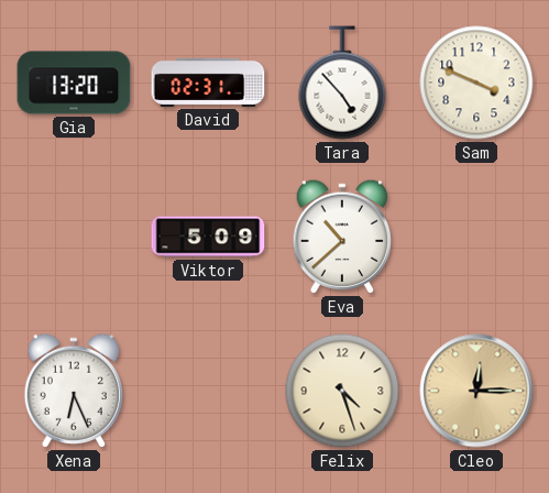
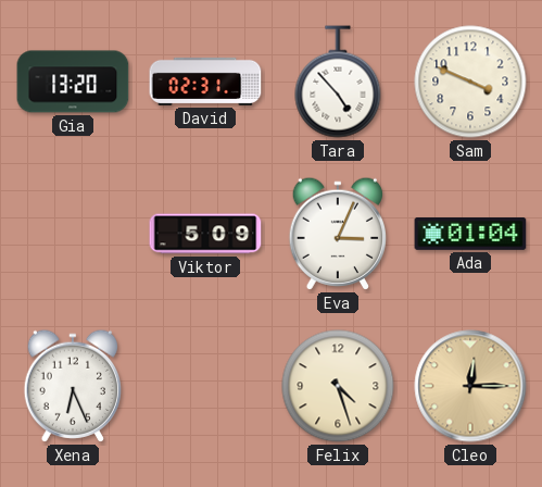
Eva: 10:38 -> 3:04
Ada: none -> 01:04
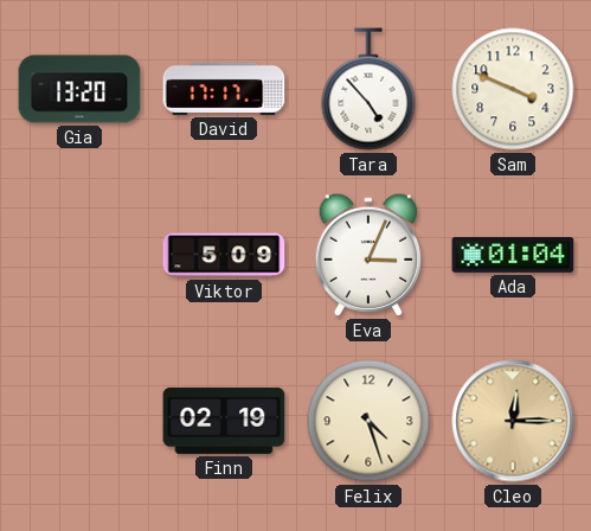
David: 02:31 -> 17:17
Xena: 6:26 -> none
Finn: none -> 02:19
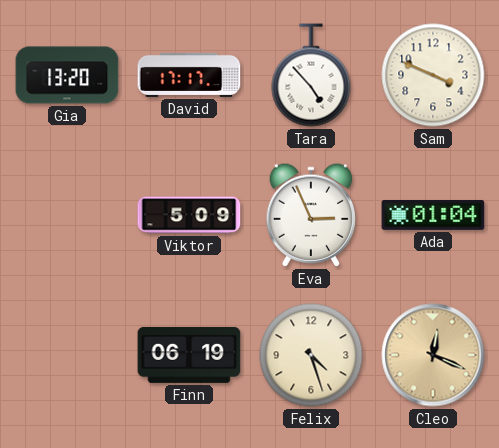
Eva: 3:04 -> 2:56
Finn: 02:19 -> 06:19
Cleo: 12:15 -> 12:19
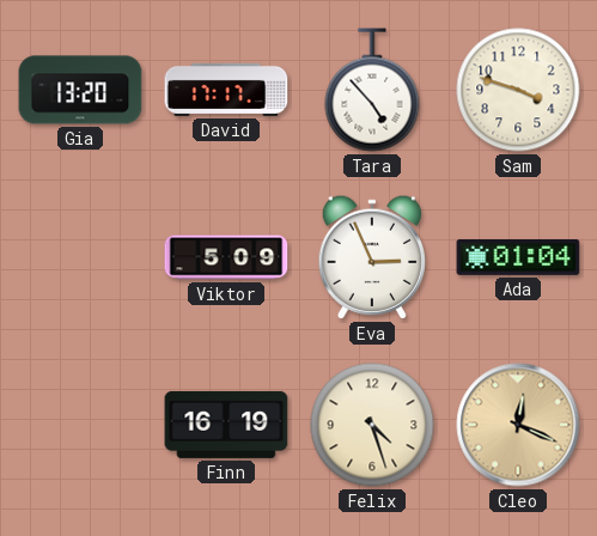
Sam: 3:49 -> 3:48
Finn: 06:19 -> 16:19
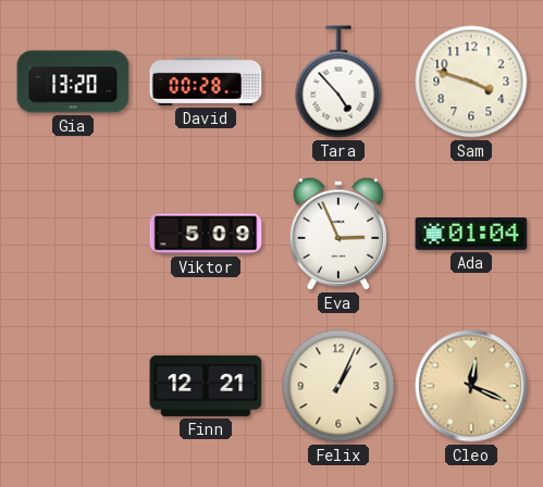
David: 17:17 -> 00:28
Finn: 16:19 -> 12:21
Felix: 4:27 -> 1:04
